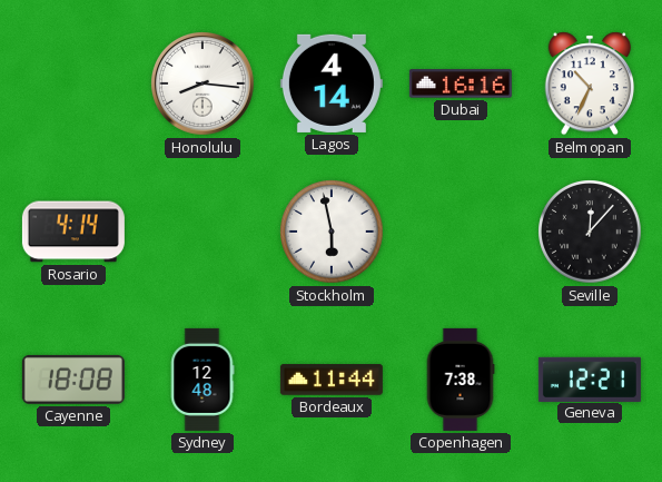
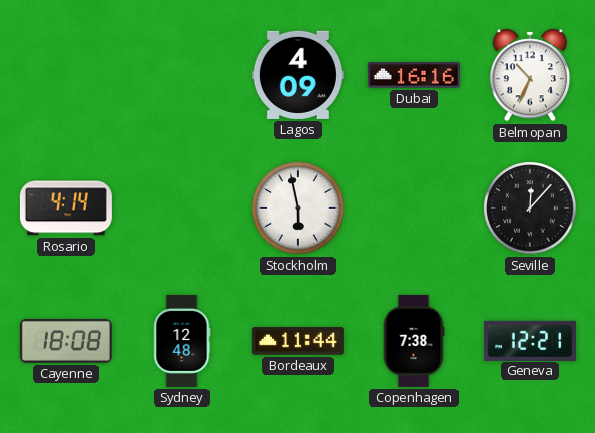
Honolulu: 8:16 -> none
Lagos: 4:14 -> 4:09
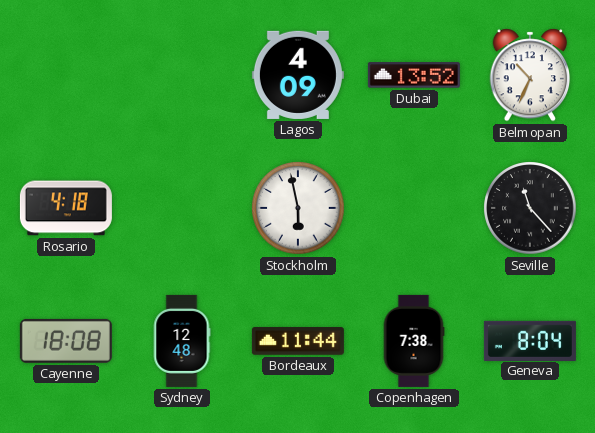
Dubai: 16:16 -> 13:52
Rosario: 4:14 -> 4:18
Seville: 12:07 -> 11:23
Geneva: 12:21 -> 8:04
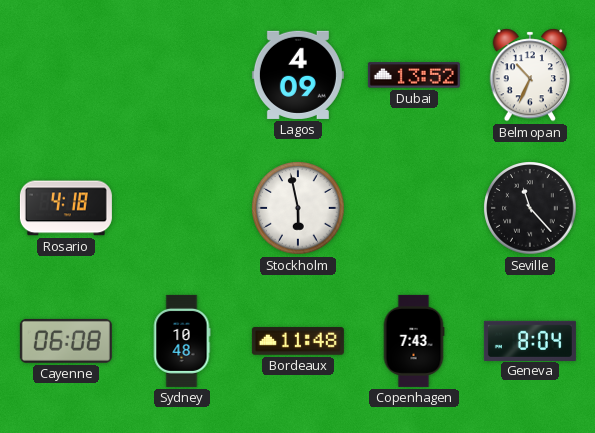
Cayenne: 18:08 -> 06:08
Sydney: 12:48 -> 10:48
Bordeaux: 11:44 -> 11:48
Copenhagen: 7:38 -> 7:43
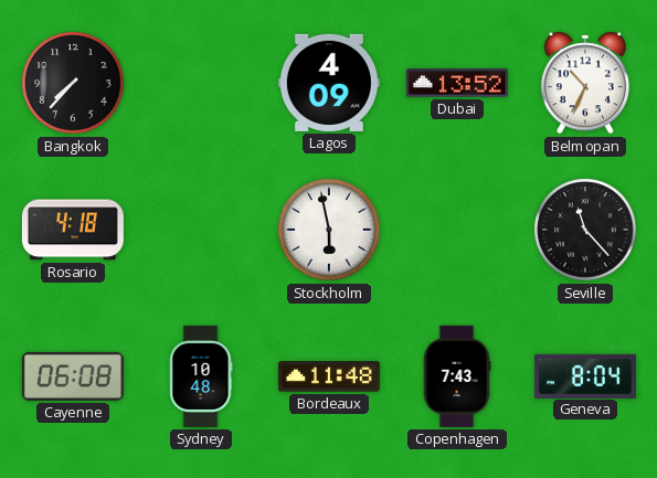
Bangkok: none -> 7:37
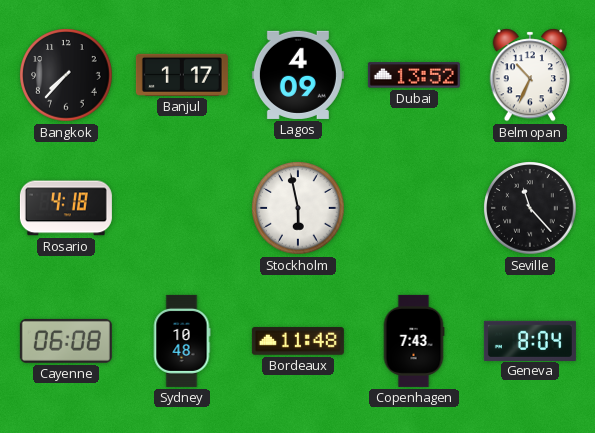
Banjul: none -> 1:17
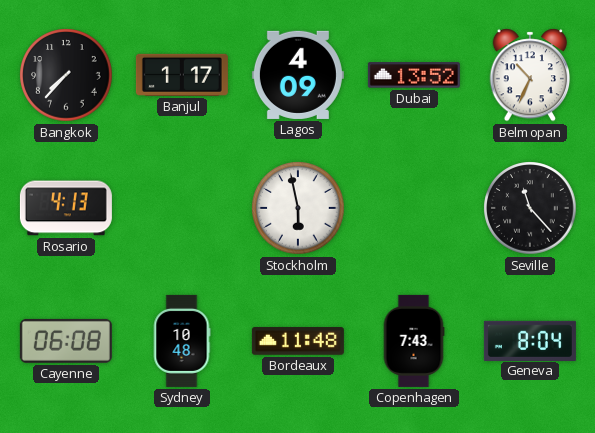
Rosario: 4:18 -> 4:13
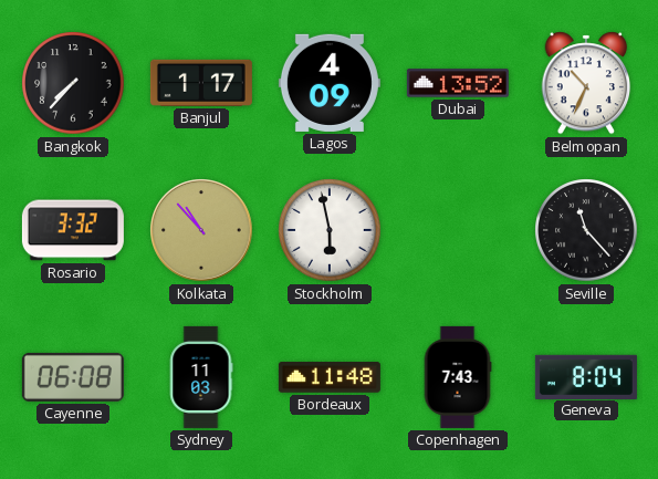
Rosario: 4:13 -> 3:32
Kolkata: none -> 10:53
Sydney: 10:48 -> 11:03
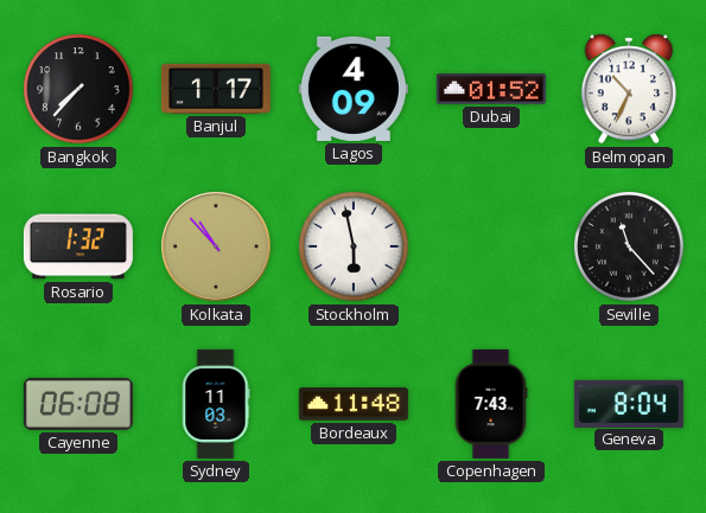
Dubai: 13:52 -> 01:52
Rosario: 3:32 -> 1:32
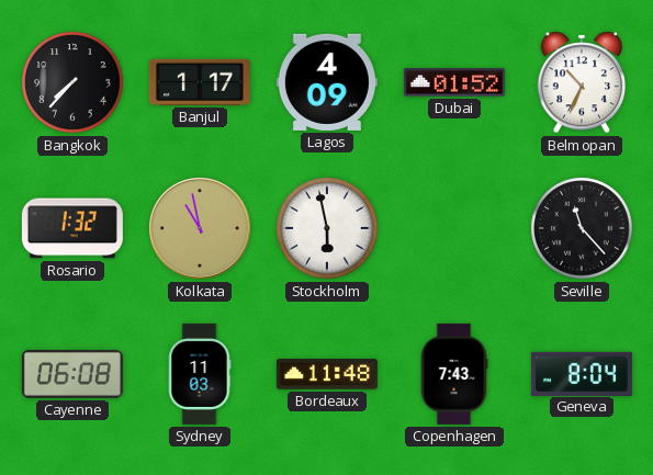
Kolkata: 10:53 -> 10:58
